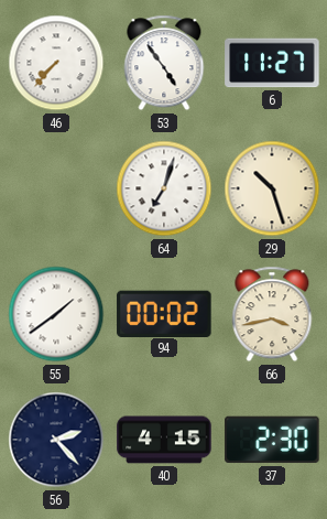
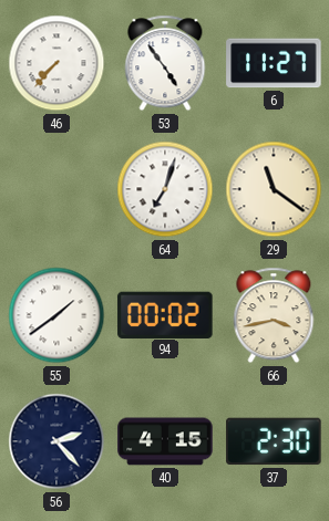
29: 10:27 -> 11:21
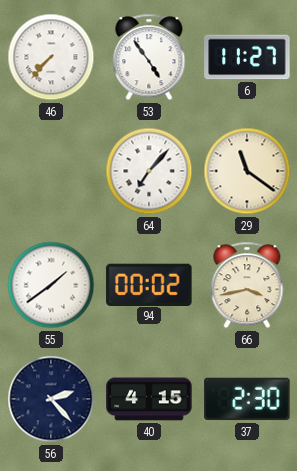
64: 7:03 -> 7:07
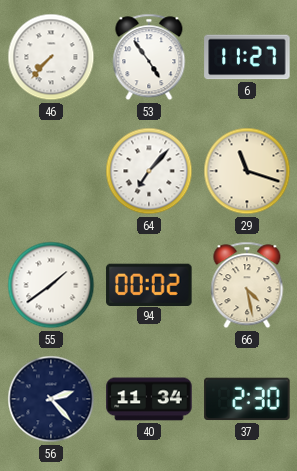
29: 11:21 -> 11:18
66: 3:43 -> 4:28
40: 4:15 -> 11:34
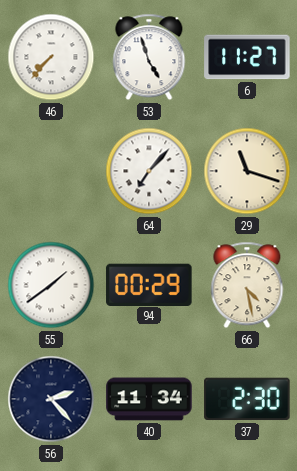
53: 4:54 -> 4:57
94: 00:02 -> 00:29
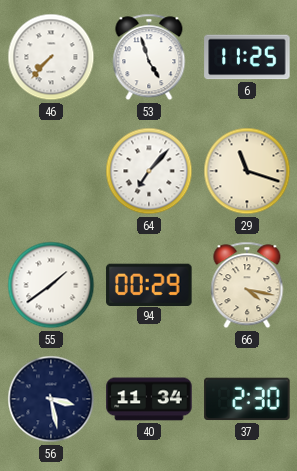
6: 11:27 -> 11:25
66: 4:28 -> 4:17
56: 2:23 -> 3:28
